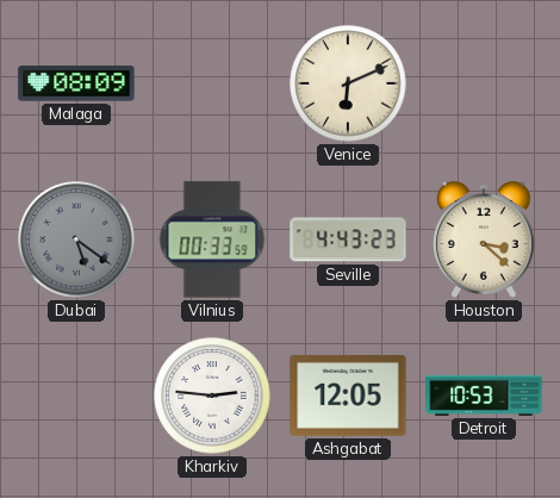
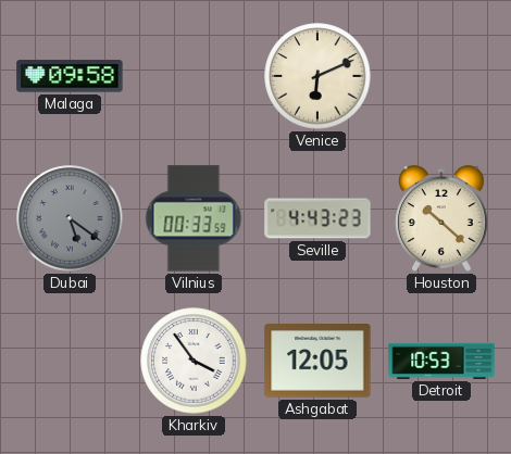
Malaga: 08:09 -> 09:58
Houston: 3:22 -> 10:22
Kharkiv: 2:46 -> 3:54
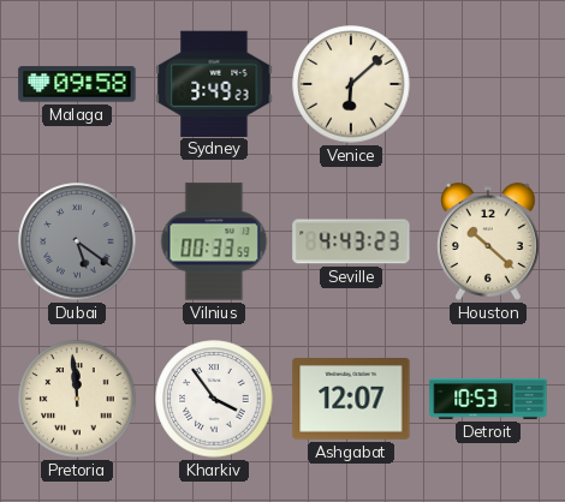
Sydney: none -> 3:49
Venice: 6:11 -> 6:08
Pretoria: none -> 11:59
Ashgabat: 12:05 -> 12:07
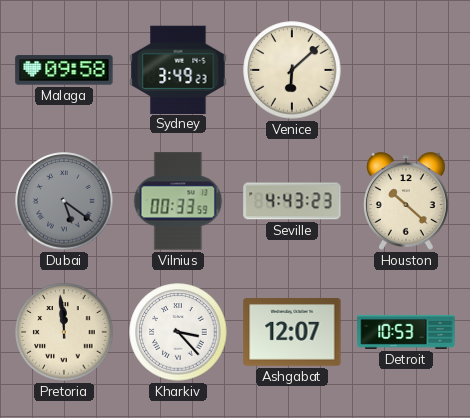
Kharkiv: 3:54 -> 3:23
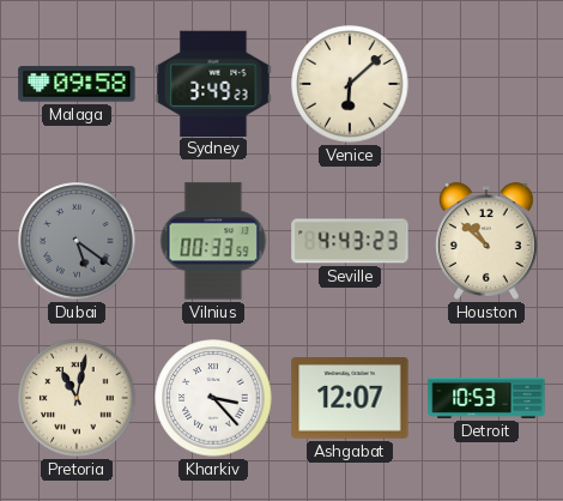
Houston: 10:22 -> 10:52
Pretoria: 11:59 -> 11:02
